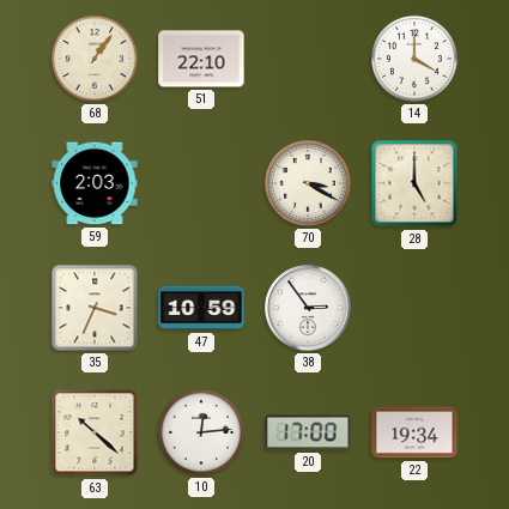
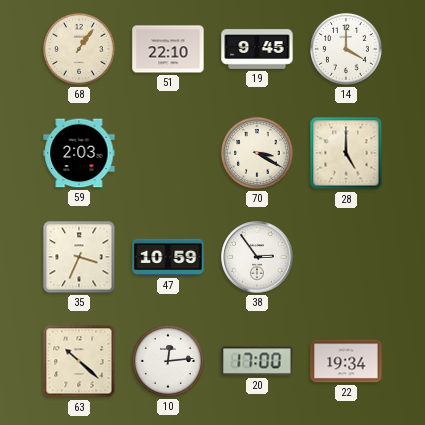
19: none -> 9:45
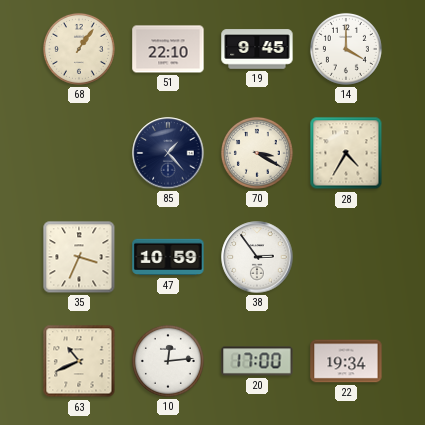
59: 2:03 -> none
85: none -> 1:23
28: 5:00 -> 4:35
63: 10:22 -> 10:41
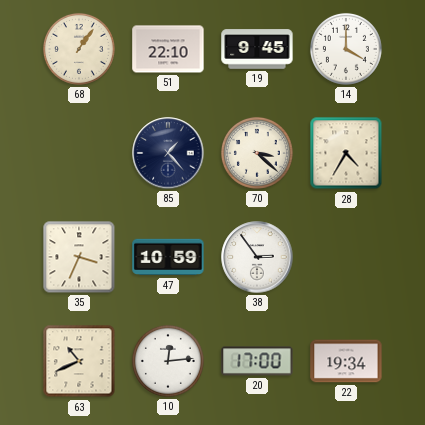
70: 3:20 -> 3:22
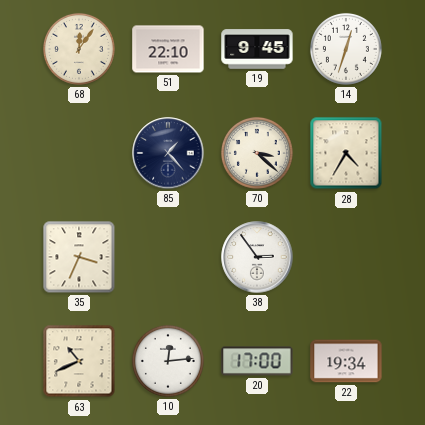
68: 1:06 -> 12:06
14: 4:00 -> 12:33
47: 10:59 -> none
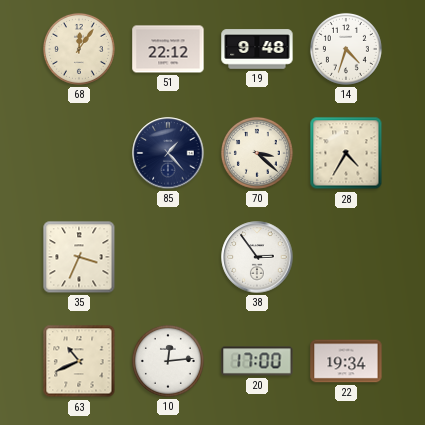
51: 22:10 -> 22:12
19: 9:45 -> 9:48
14: 12:33 -> 4:33
